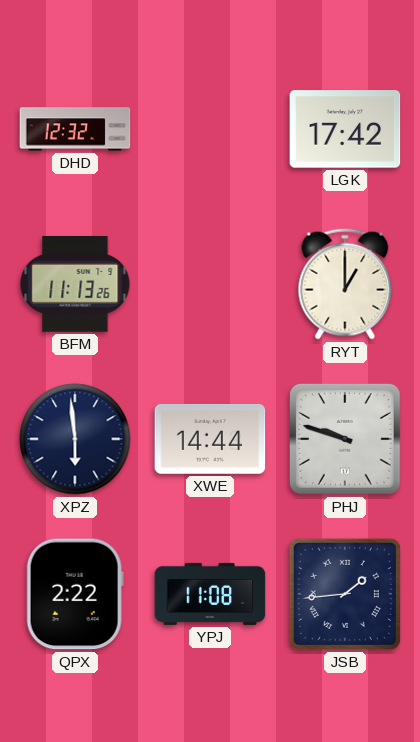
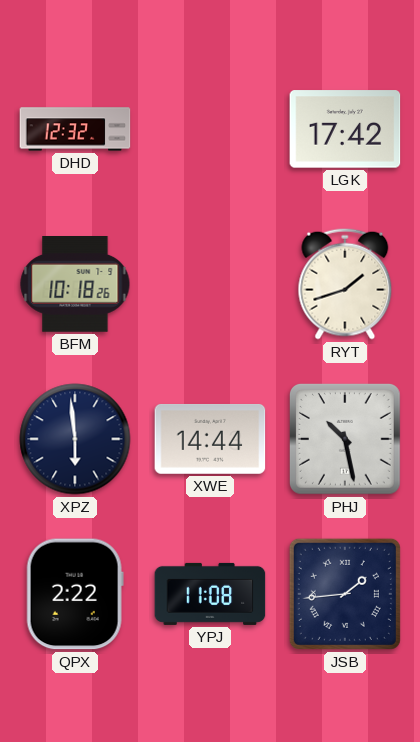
BFM: 11:13 -> 10:18
RYT: 1:00 -> 1:42
PHJ: 9:48 -> 10:28
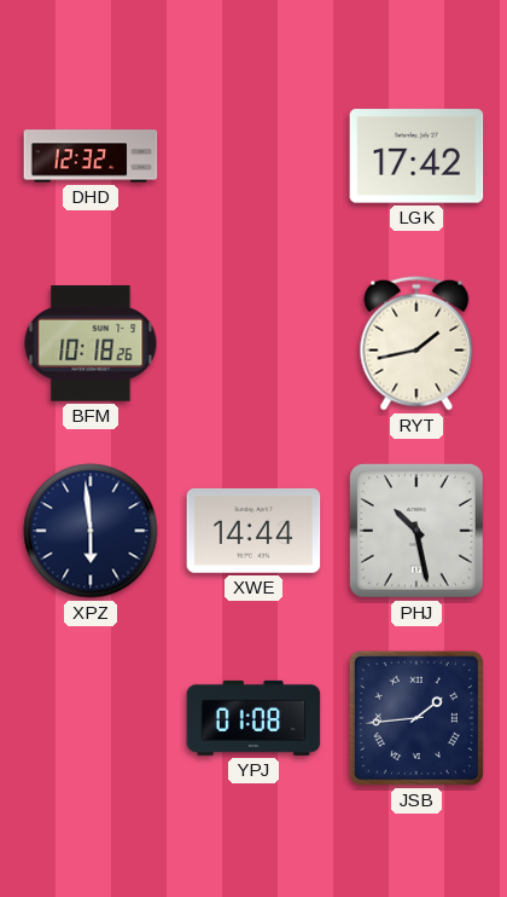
RYT: 1:42 -> 1:43
QPX: 2:22 -> none
YPJ: 11:08 -> 01:08
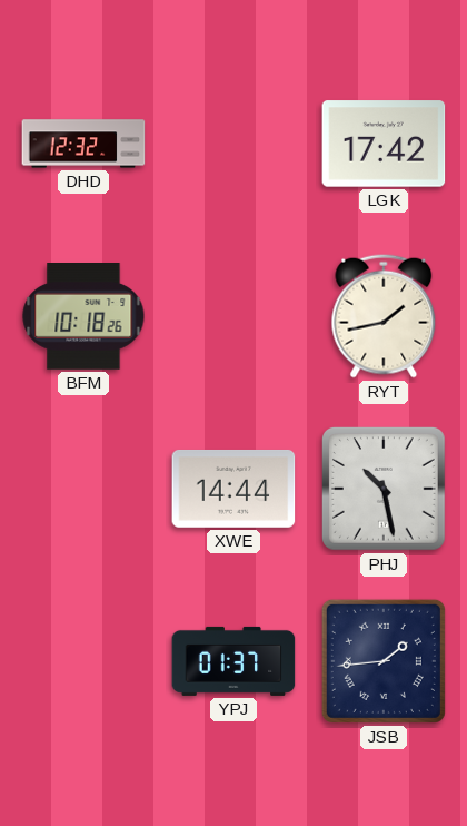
XPZ: 5:59 -> none
YPJ: 01:08 -> 01:37
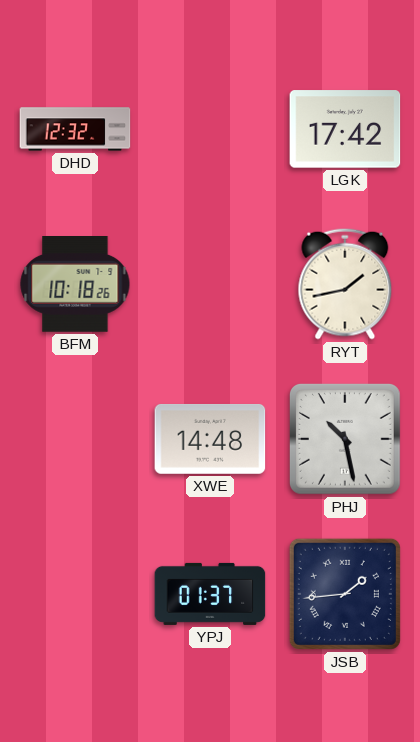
XWE: 14:44 -> 14:48
